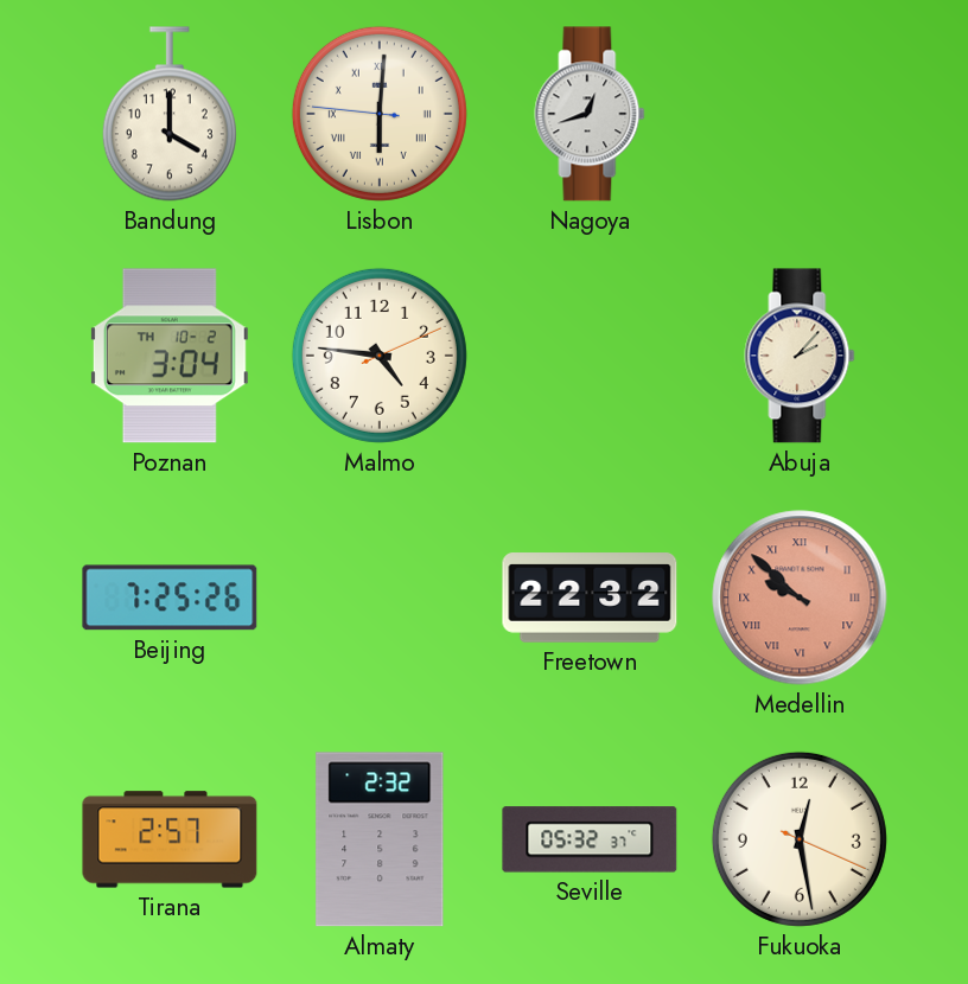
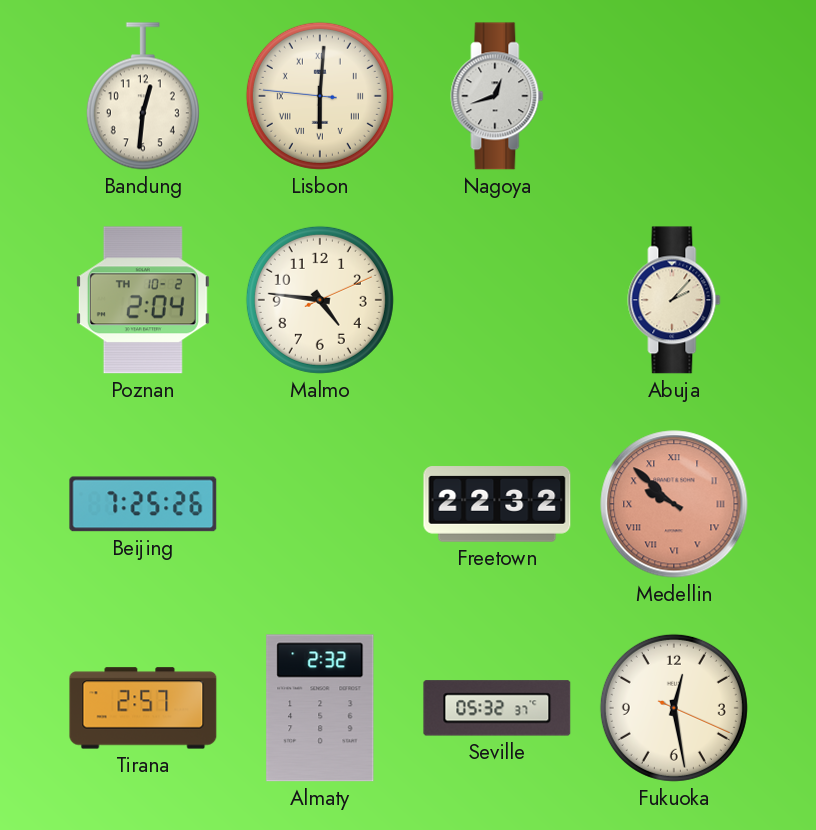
Bandung: 4:00 -> 12:31
Poznan: 3:04 -> 2:04
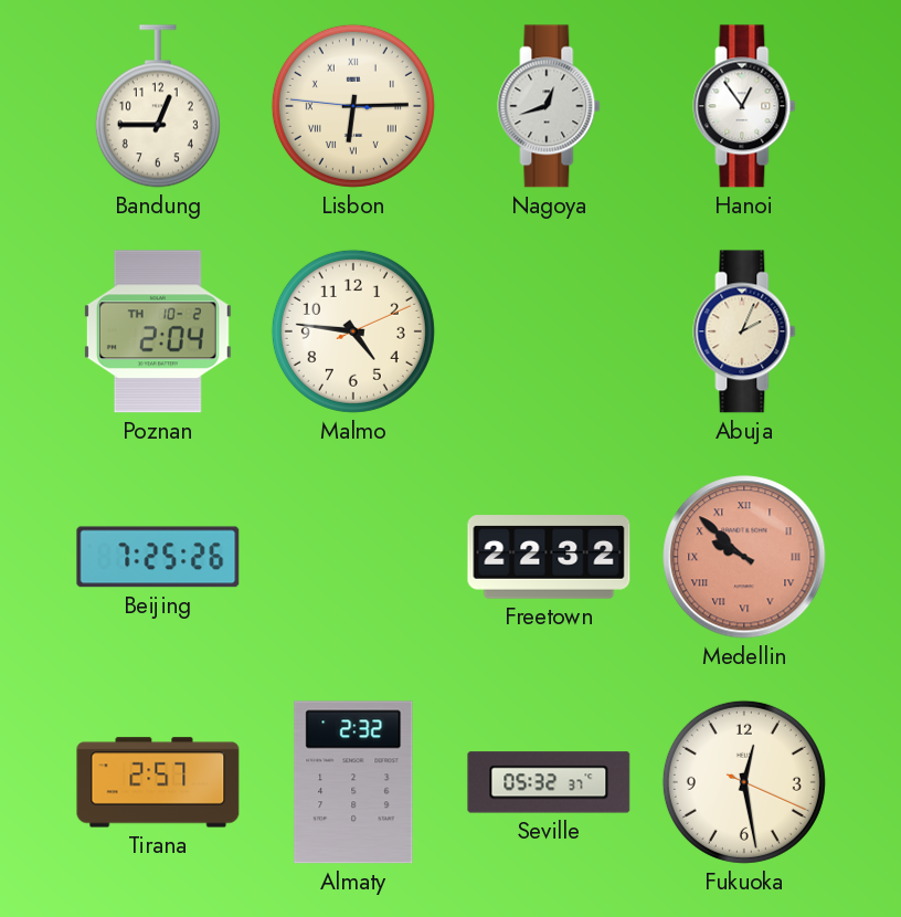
Bandung: 12:31 -> 12:45
Lisbon: 6:00 -> 6:14
Hanoi: none -> 12:54
Abuja: 2:07 -> 2:04
